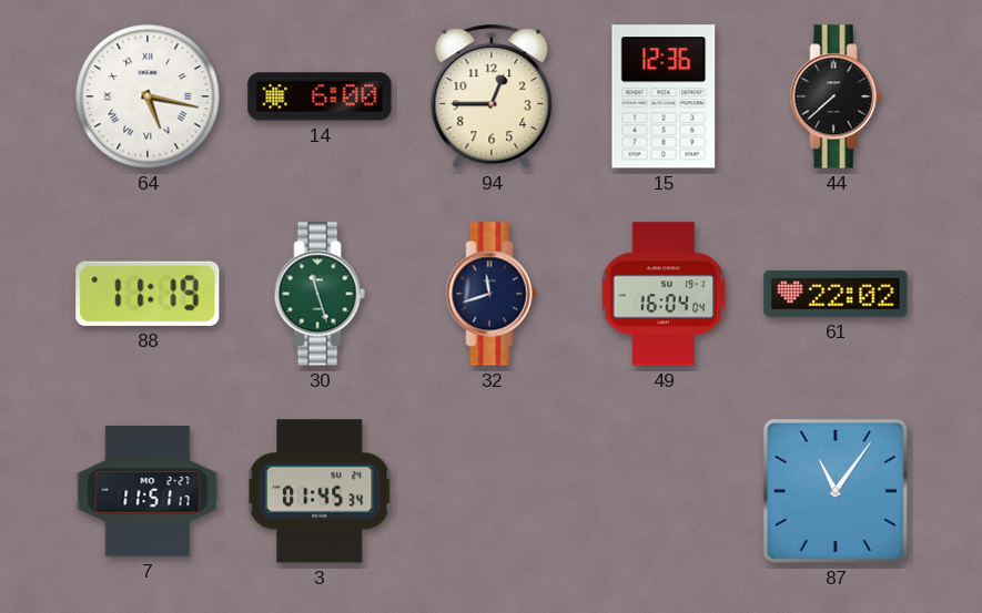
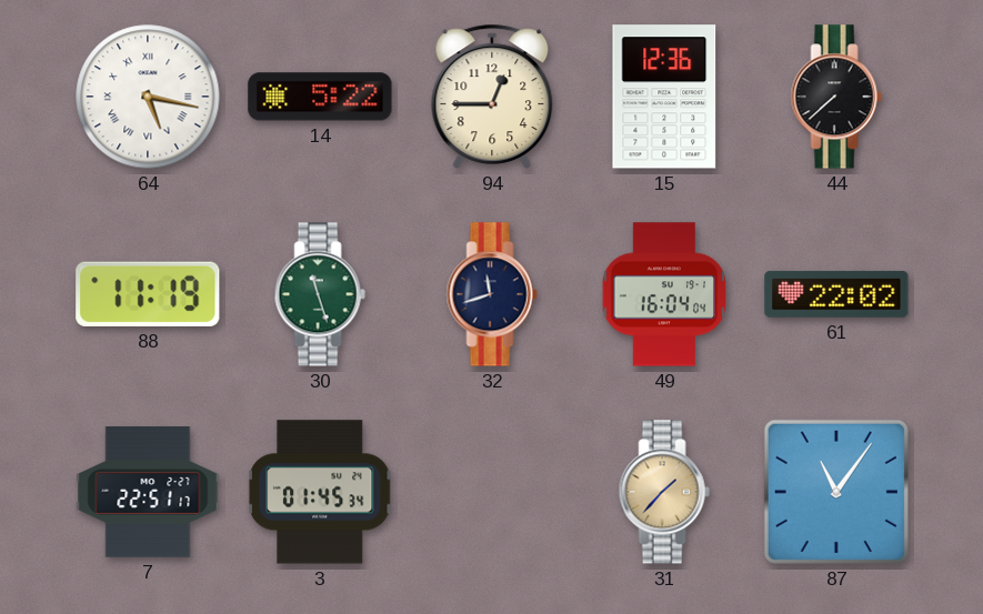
14: 6:00 -> 5:22
7: 11:51 -> 22:51
31: none -> 1:37
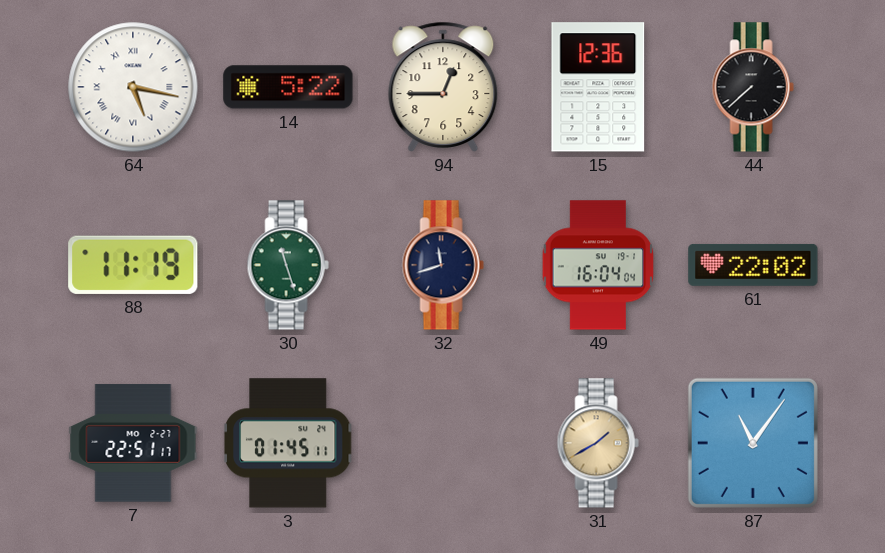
3: 01:45:34 -> 01:45:11
31: 1:37 -> 1:40
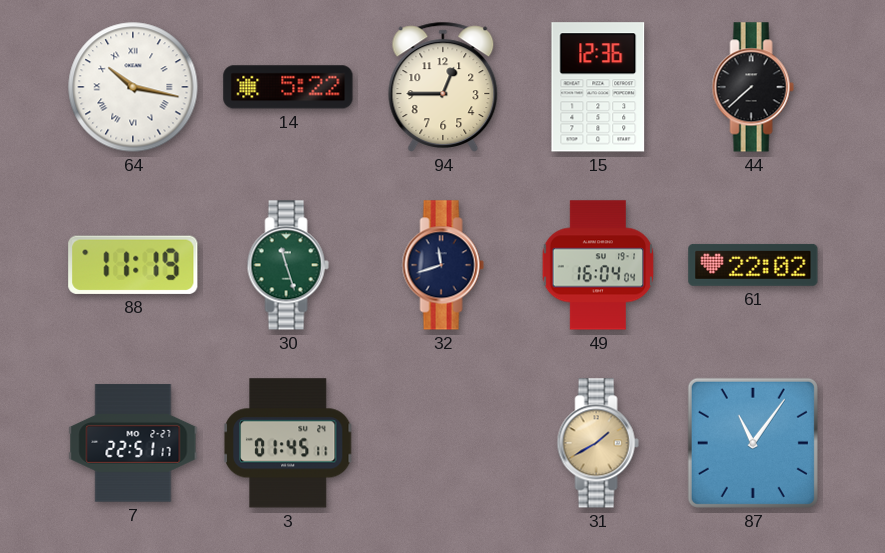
64: 5:17 -> 10:17
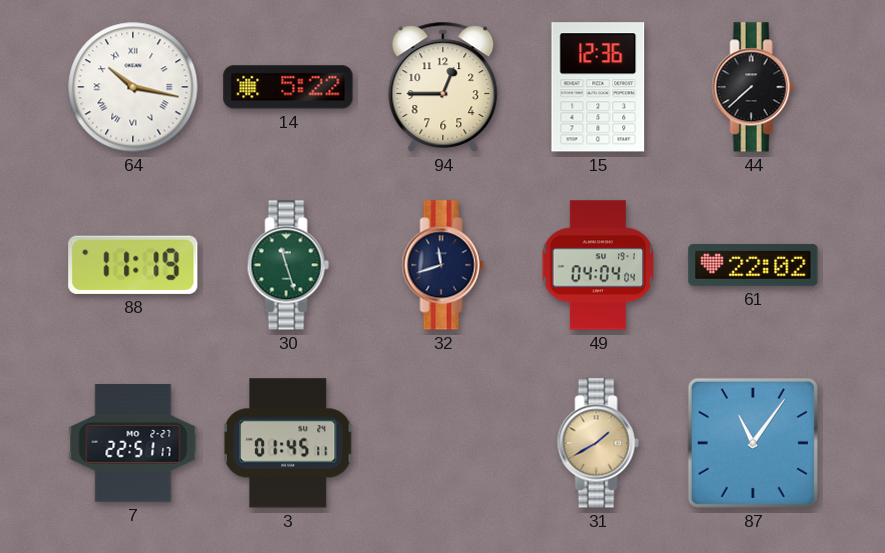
49: 16:04 -> 04:04
